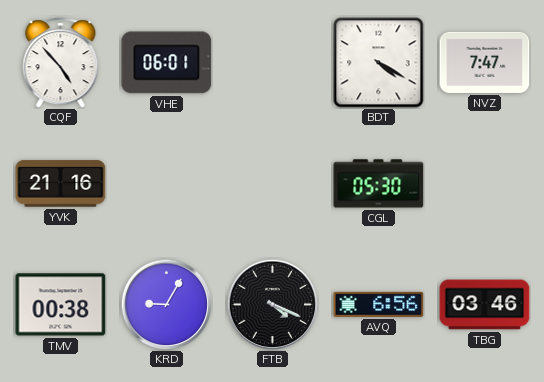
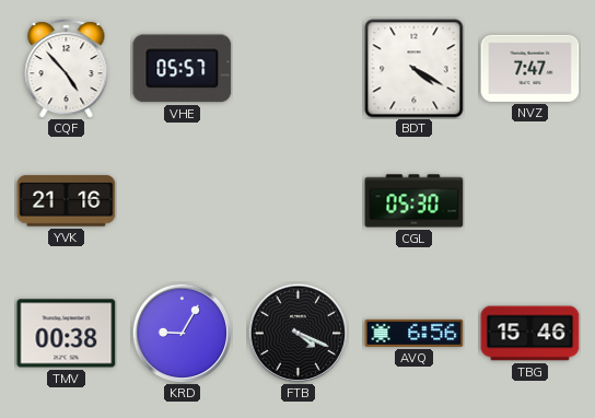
VHE: 06:01 -> 05:57
TBG: 03:46 -> 15:46
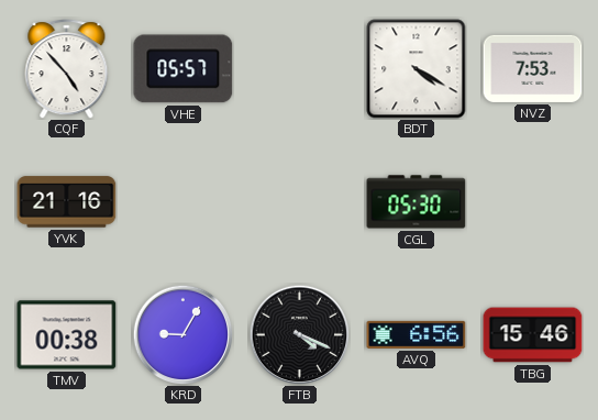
NVZ: 7:47 -> 7:53
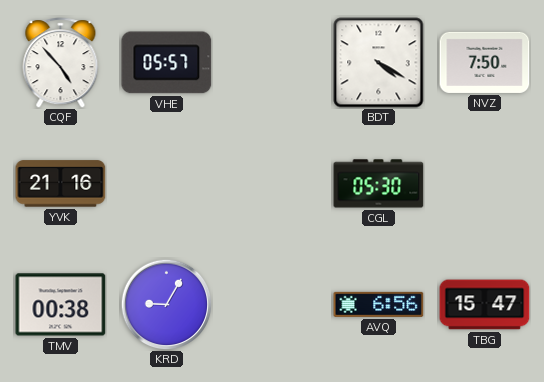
NVZ: 7:53 -> 7:50
FTB: 4:19 -> none
TBG: 15:46 -> 15:47
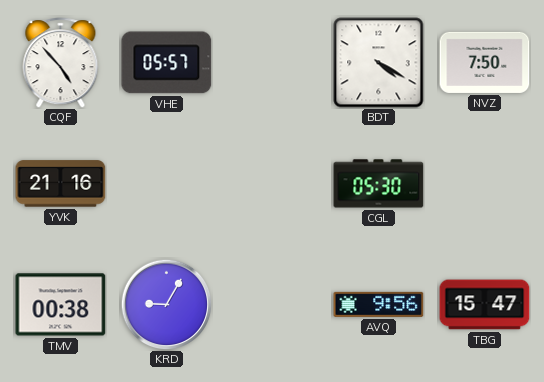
AVQ: 6:56 -> 9:56
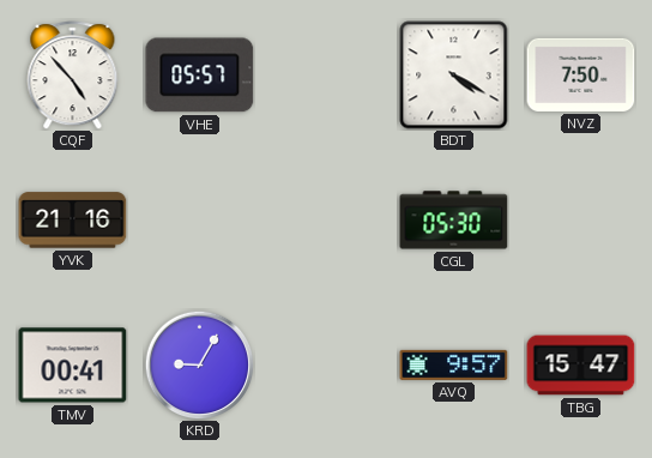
TMV: 00:38 -> 00:41
AVQ: 9:56 -> 9:57
